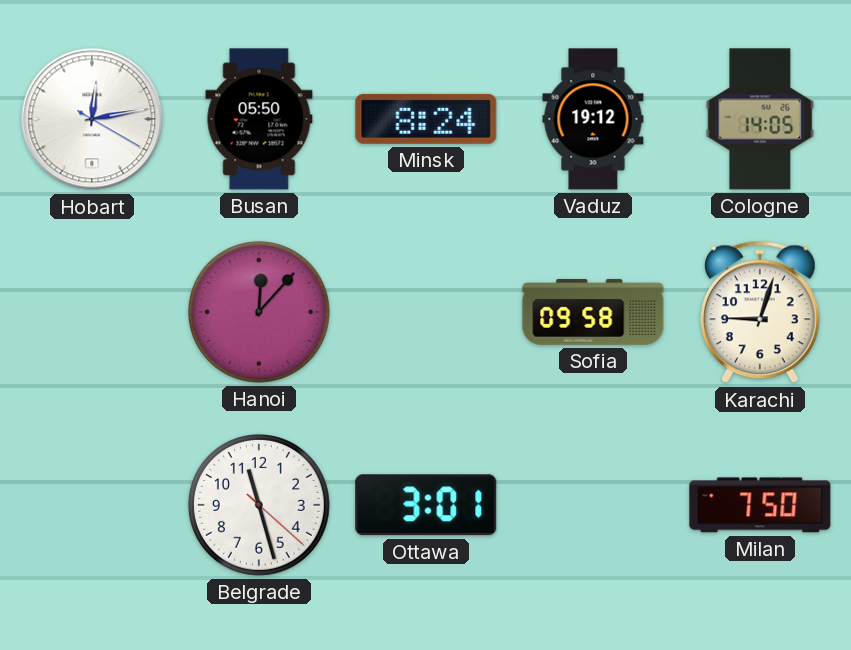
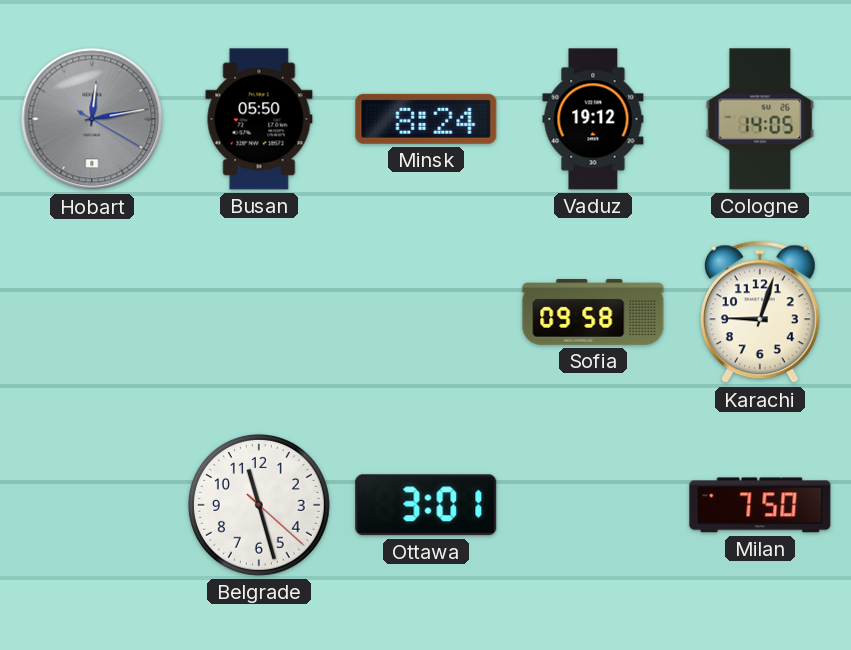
Hobart dial: white -> grey
Hanoi: 12:07 -> none
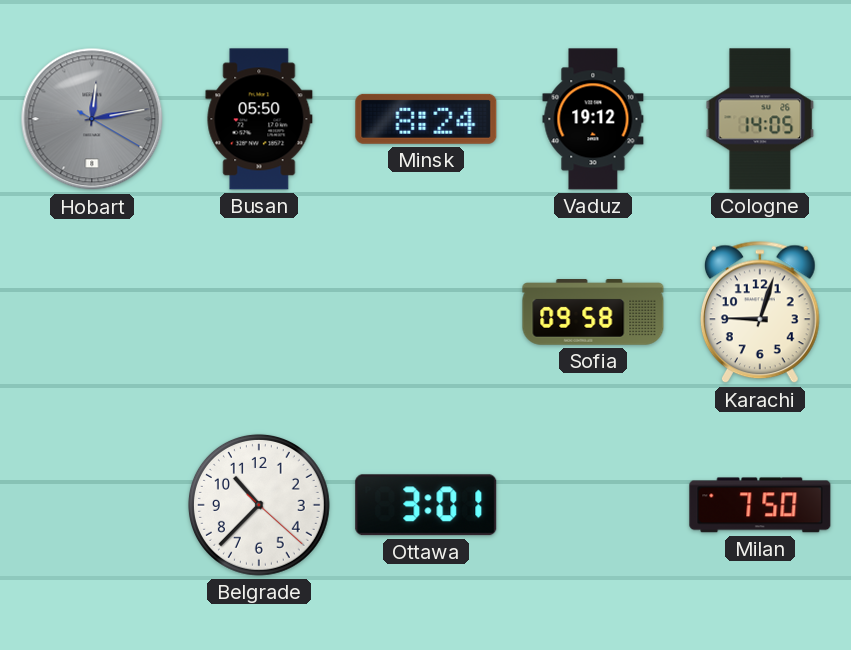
Belgrade: 11:27 -> 10:37
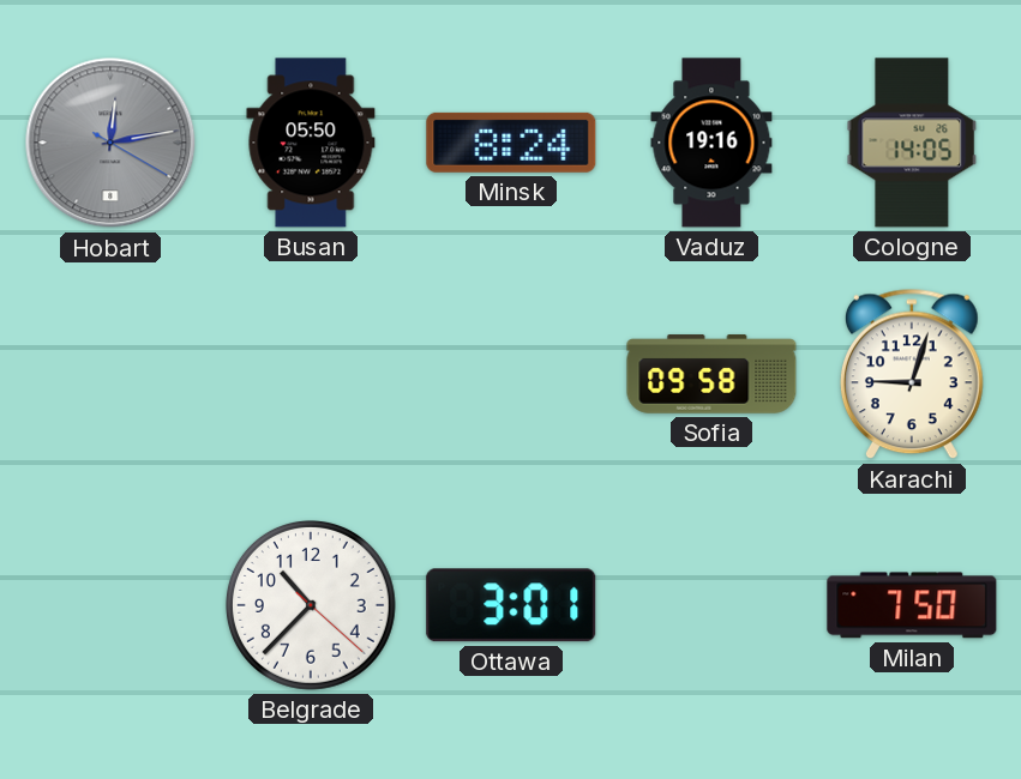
Vaduz: 19:12 -> 19:16
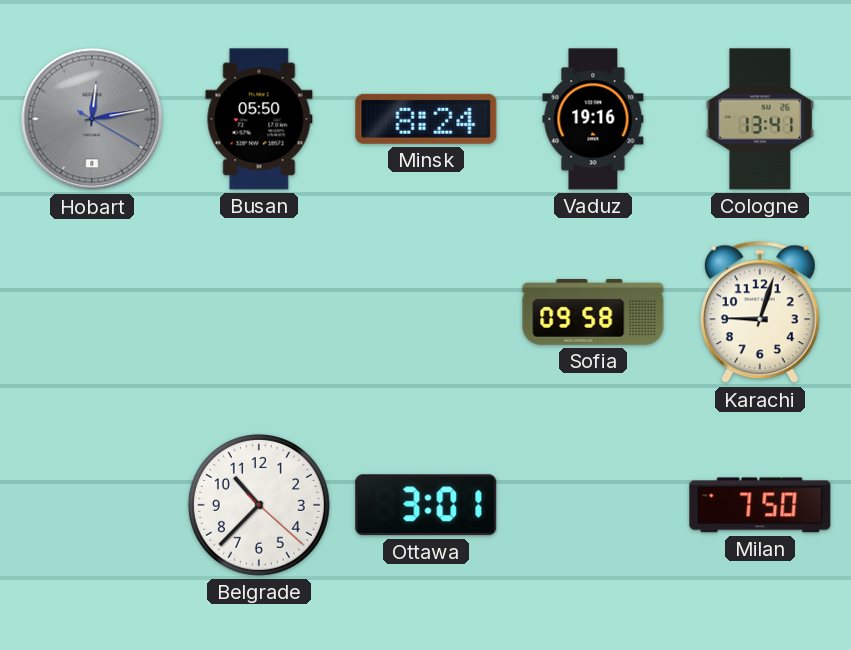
Cologne: 14:05 -> 13:41
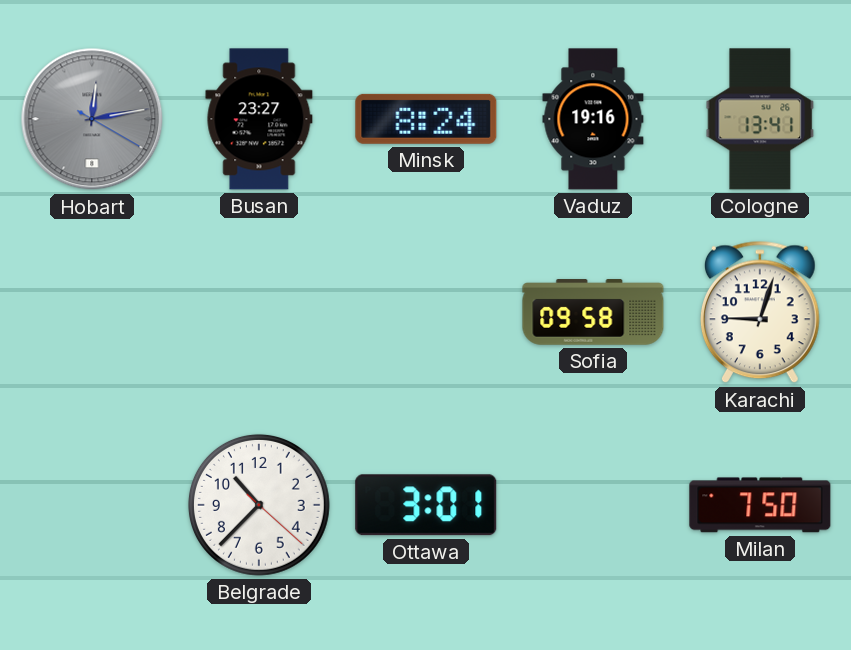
Busan: 05:50 -> 23:27
